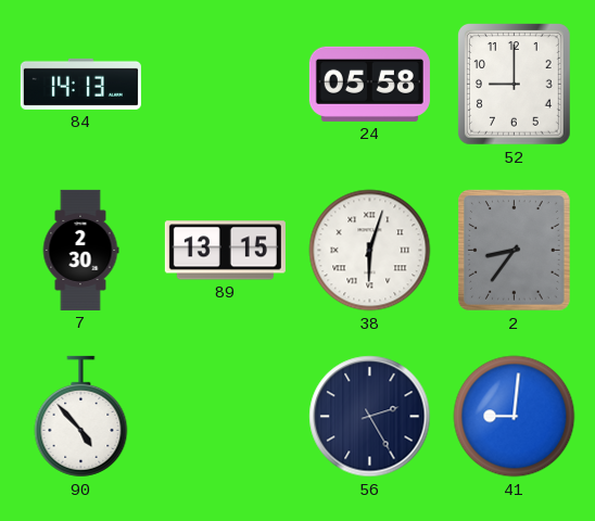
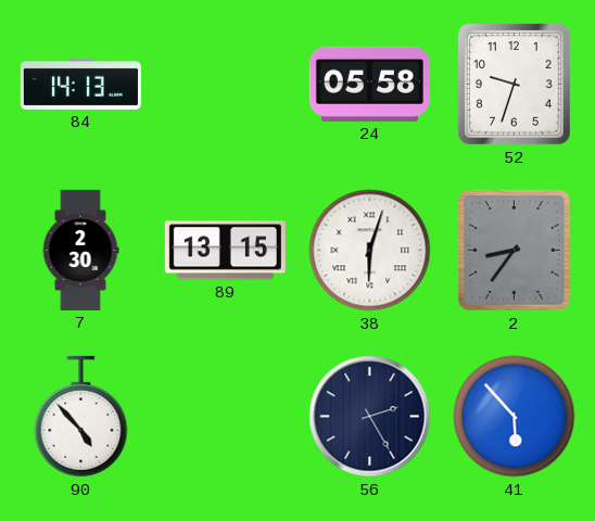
52: 9:00 -> 9:33
41: 9:01 -> 5:53
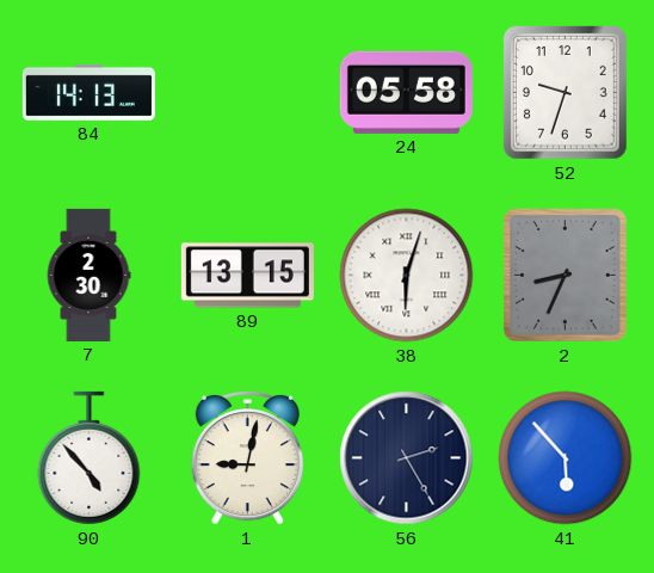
2: 8:36 -> 8:34
1: none -> 9:02
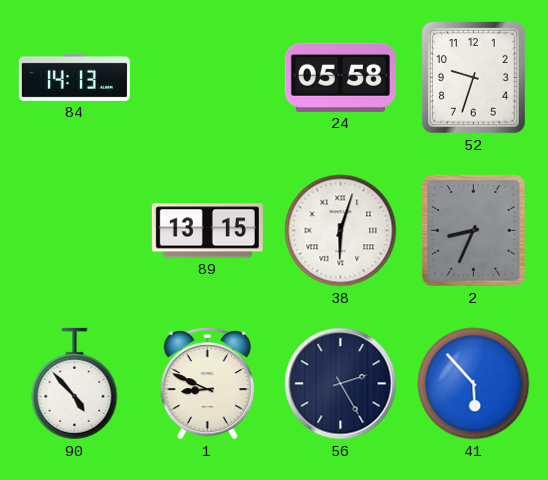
7: 2:30 -> none
1: 9:02 -> 8:49
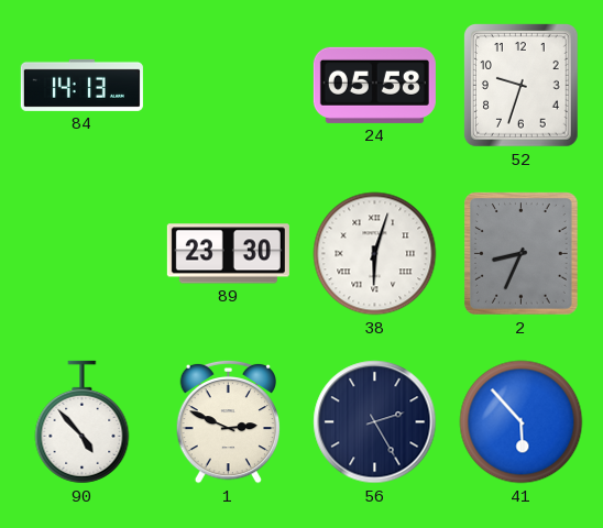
89: 13:15 -> 23:30
1: 8:49 -> 2:49
